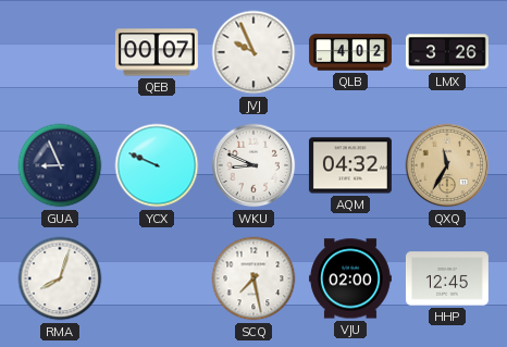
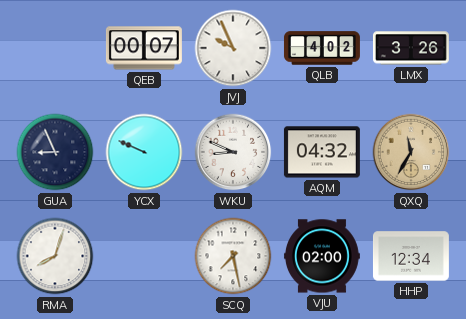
HHP: 12:45 -> 12:34
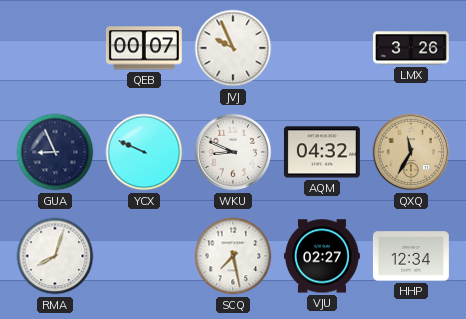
QLB: 4:02 -> none
VJU: 02:00 -> 02:27
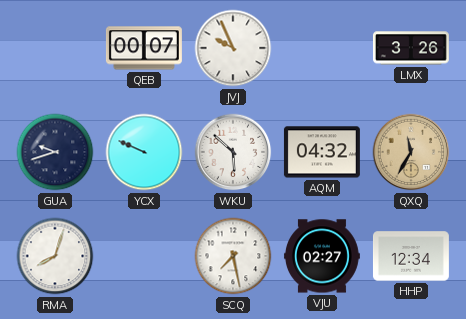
GUA: 8:56 -> 9:42
WKU: 8:49 -> 5:52
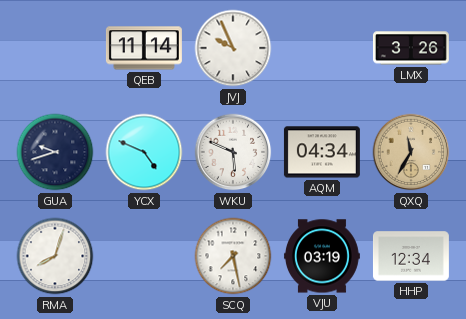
QEB: 00:07 -> 11:14
YCX: 9:49 -> 4:49
WKU: 5:52 -> 5:49
AQM: 04:32 -> 04:34
VJU: 02:27 -> 03:19
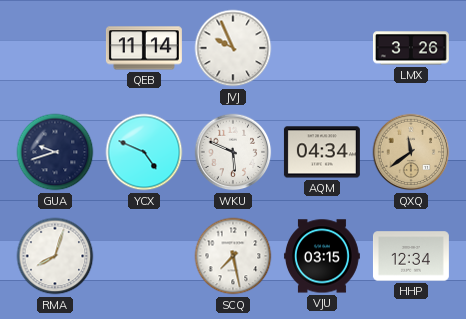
QXQ: 11:35 -> 11:39
VJU: 03:19 -> 03:15
